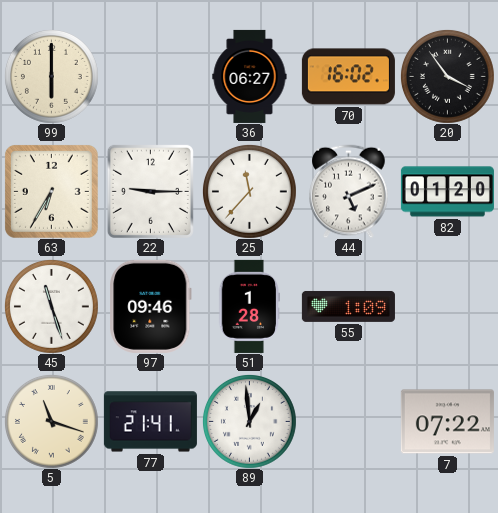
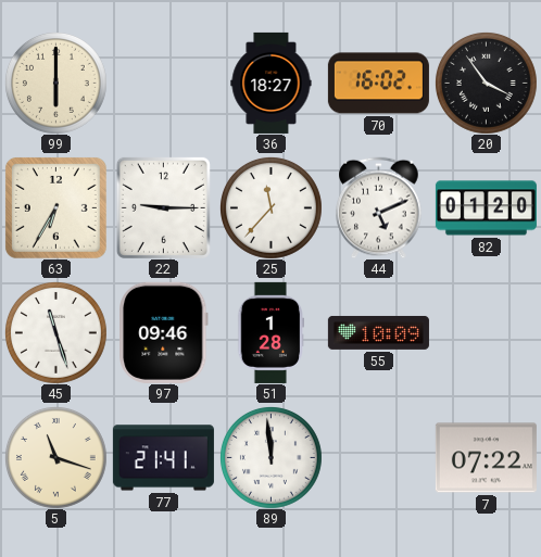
36: 06:27 -> 18:27
55: 1:09 -> 10:09
89: 12:59 -> 11:59
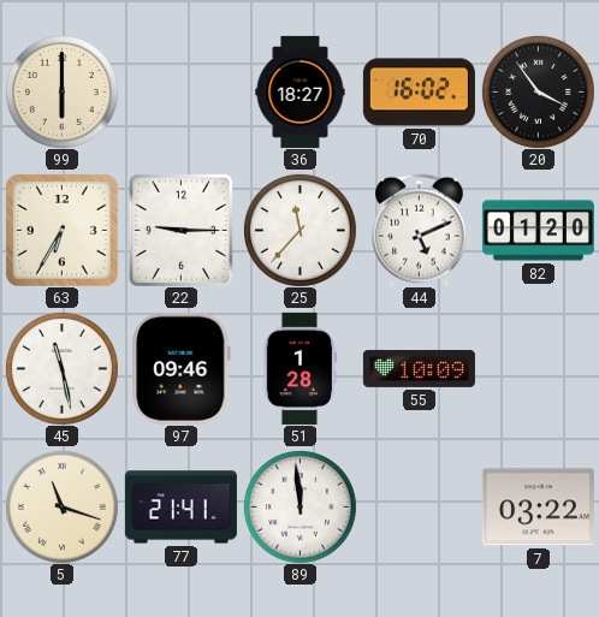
45: 11:27 -> 11:28
7: 07:22 -> 03:22
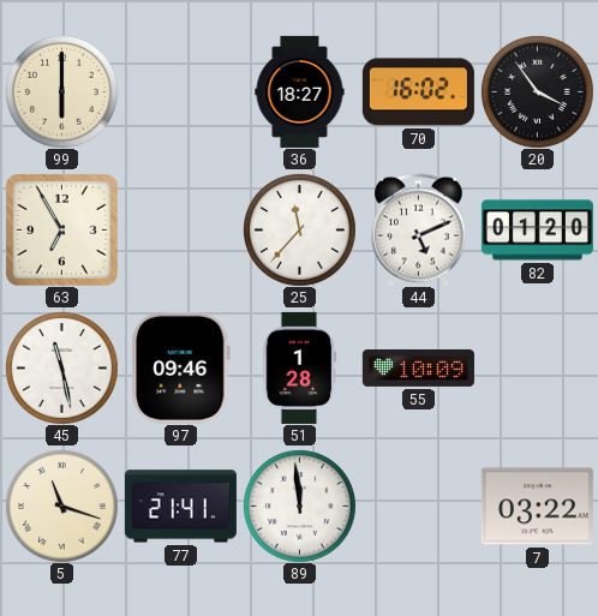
63: 6:35 -> 6:55
22: 9:15 -> none
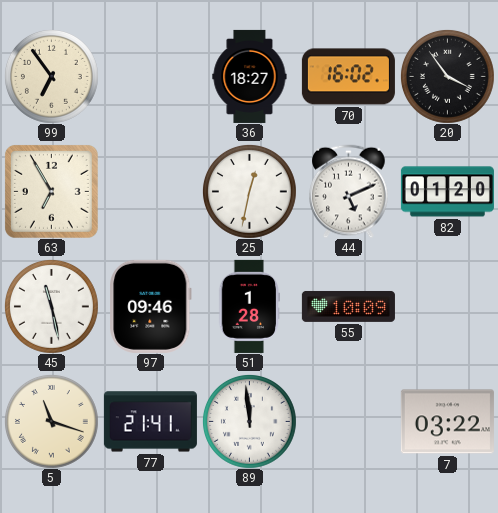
99: 6:00 -> 6:54
25: 11:37 -> 12:32
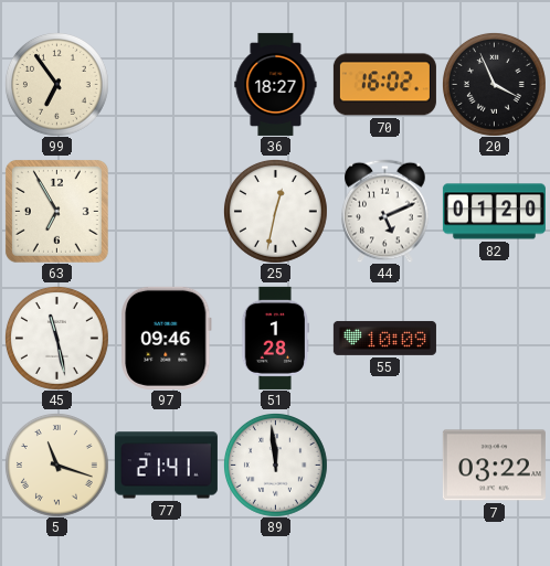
20: 3:54 -> 3:56
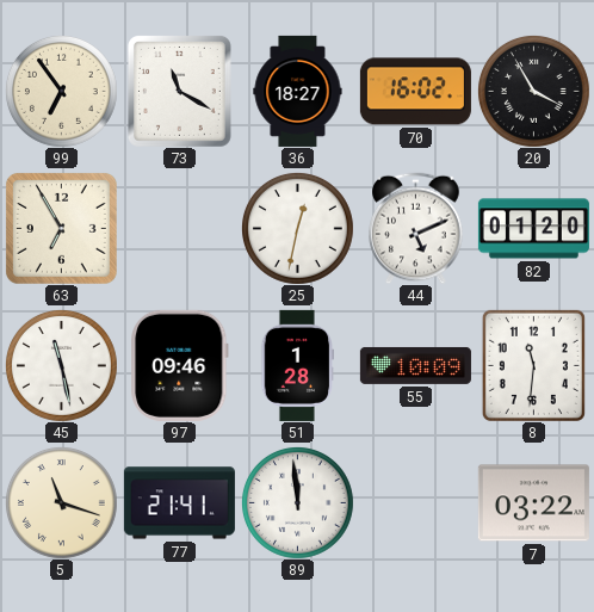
73: none -> 11:20
20: 3:56 -> 3:55
8: none -> 11:31
